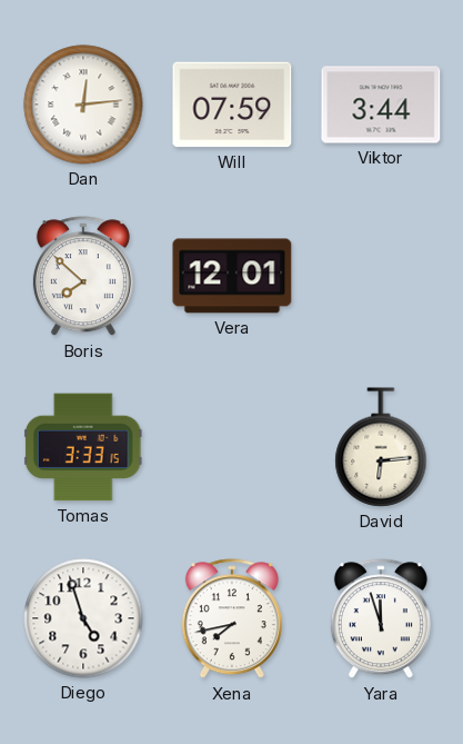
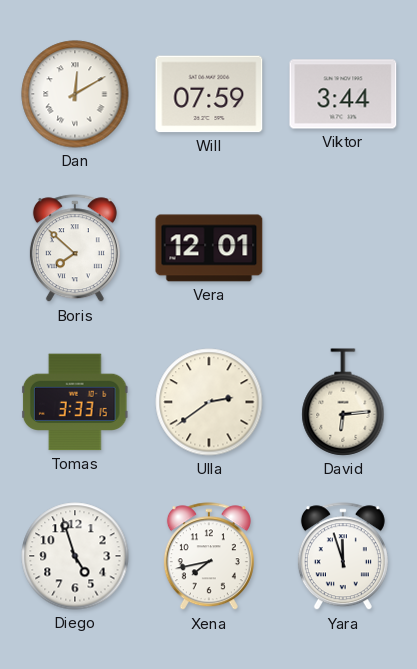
Dan: 12:14 -> 12:10
Ulla: none -> 2:39
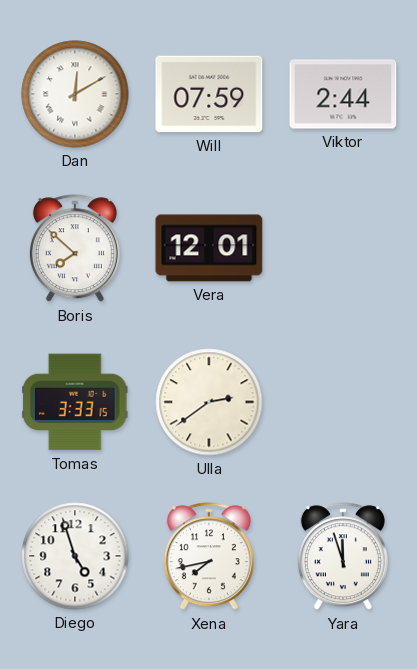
Viktor: 3:44 -> 2:44
David: 6:14 -> none
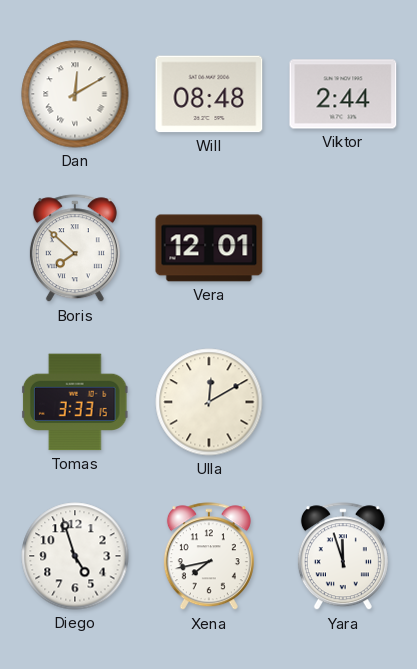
Will: 07:59 -> 08:48
Ulla: 2:39 -> 12:10
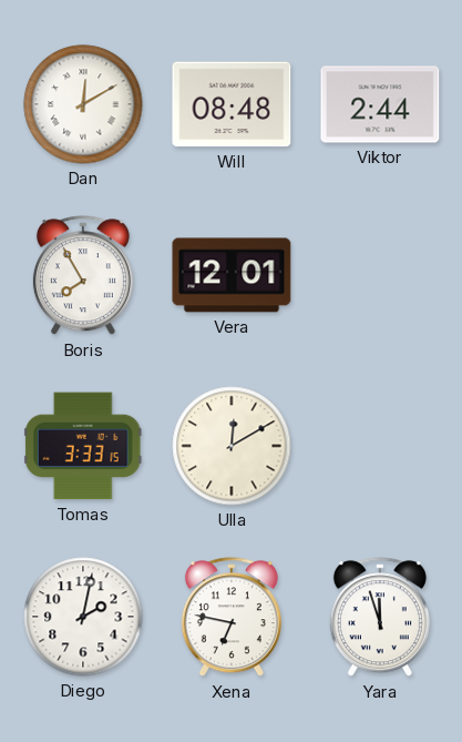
Boris: 7:52 -> 7:55
Diego: 4:57 -> 2:02
Xena: 7:43 -> 6:47
